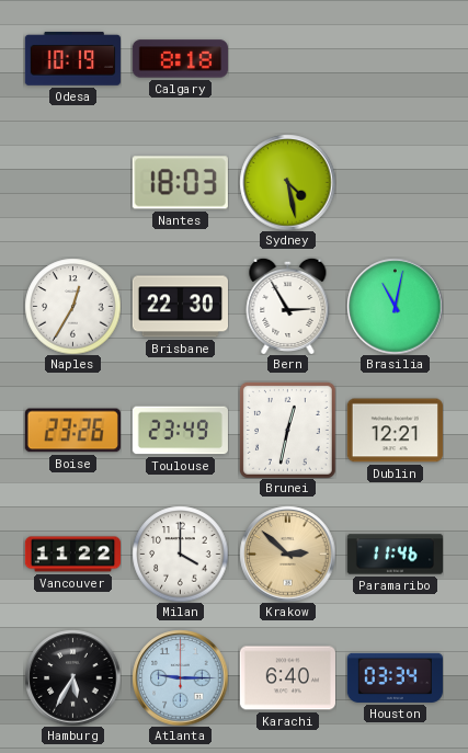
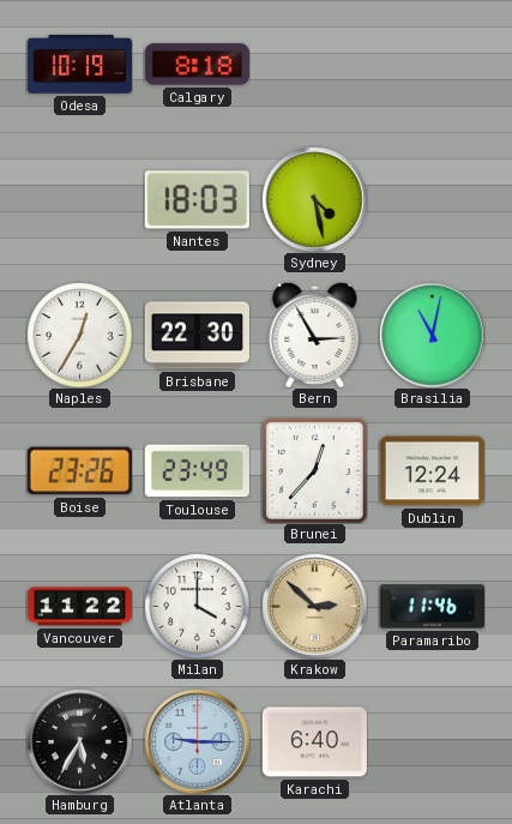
Brunei: 12:32 -> 12:37
Dublin: 12:21 -> 12:24
Houston: 03:34 -> none
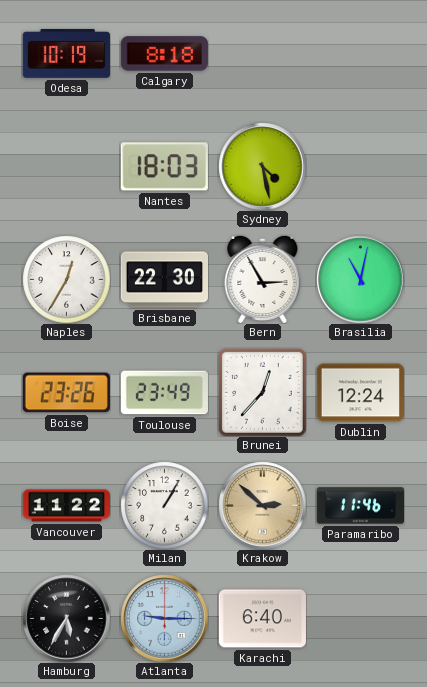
Milan: 4:00 -> 1:05
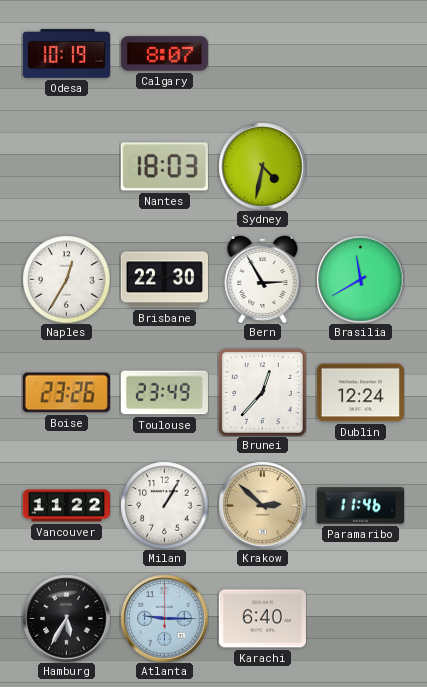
Calgary: 8:18 -> 8:07
Sydney: 4:28 -> 4:32
Brasilia: 11:02 -> 11:40
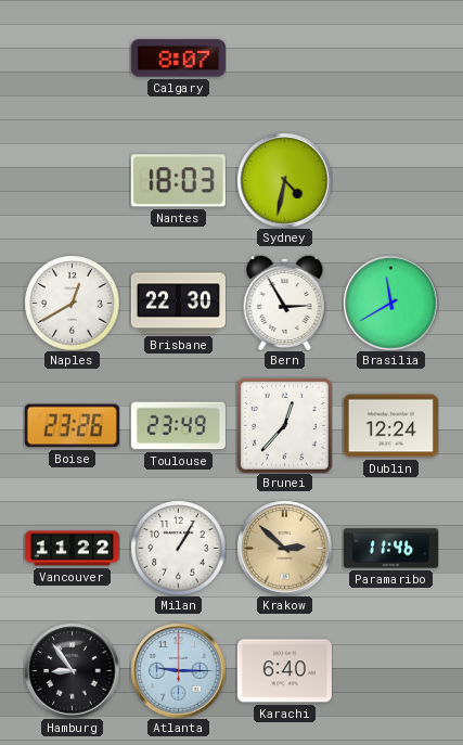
Odesa: 10:19 -> none
Naples: 12:35 -> 12:40
Hamburg: 5:35 -> 8:54
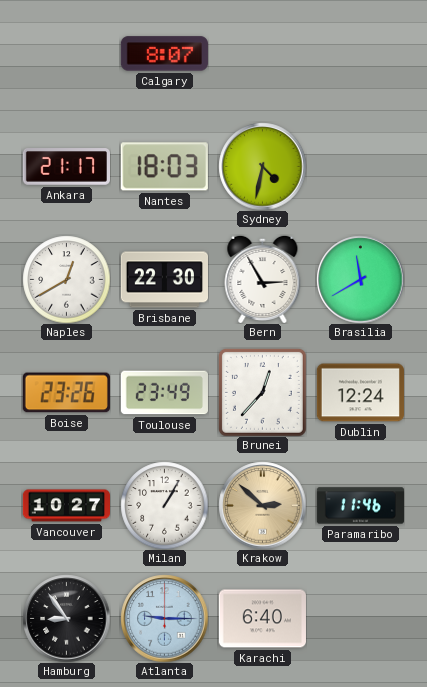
Ankara: none -> 21:17
Vancouver: 11:22 -> 10:27
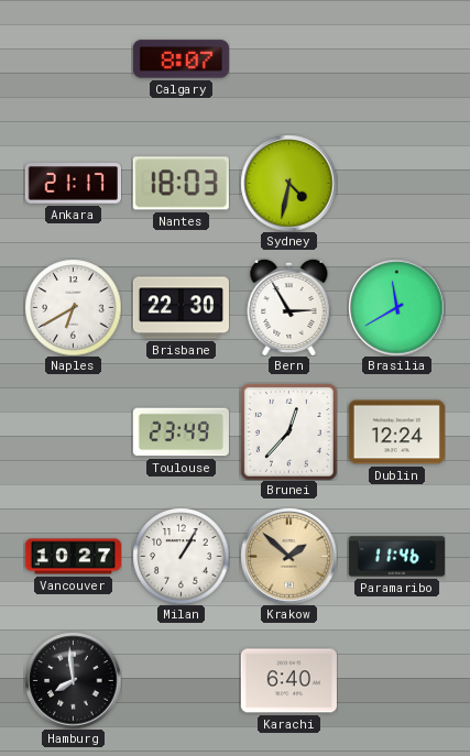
Naples: 12:40 -> 6:40
Boise: 23:26 -> none
Krakow: 2:52 -> 1:52
Hamburg: 8:54 -> 7:59
Atlanta: 9:15 -> none
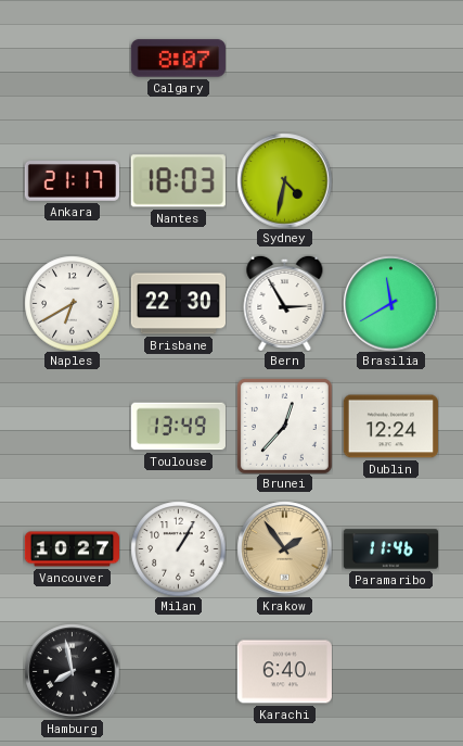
Toulouse: 23:49 -> 13:49
Krakow: 1:52 -> 1:54
Hamburg: 7:59 -> 7:58
